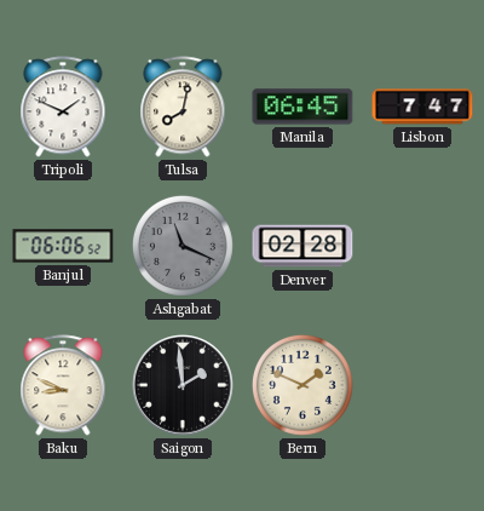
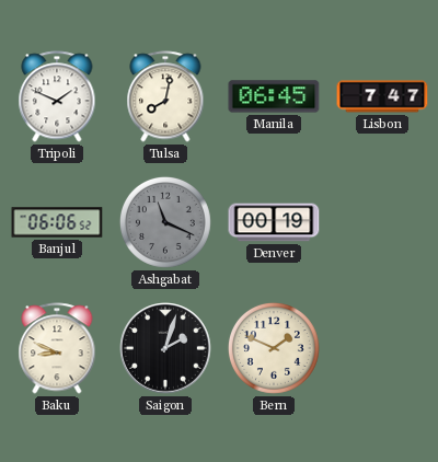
Denver: 02:28 -> 00:19
Saigon: 1:59 -> 2:03
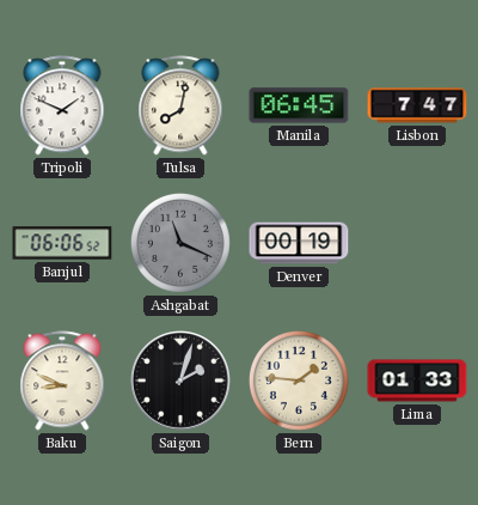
Bern: 1:49 -> 1:46
Lima: none -> 01:33
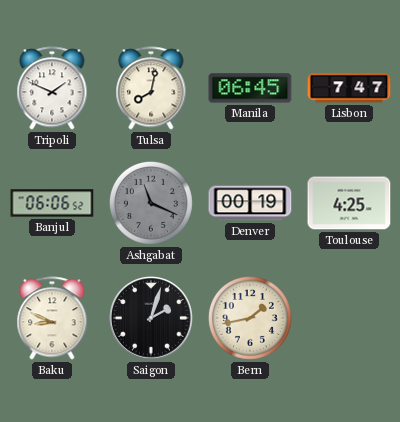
Toulouse: none -> 4:25
Bern: 1:46 -> 1:43
Lima: 01:33 -> none
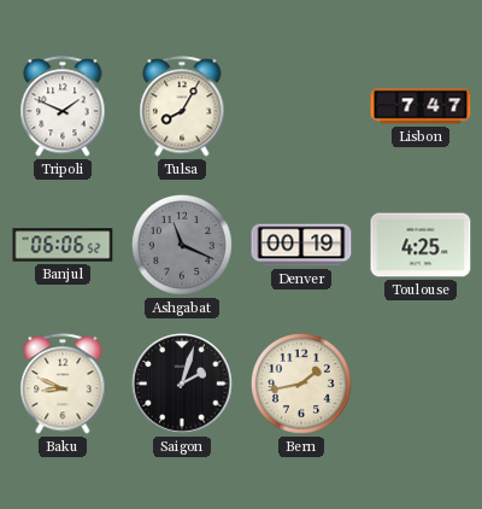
Tulsa: 8:02 -> 8:05
Manila: 06:45 -> none
